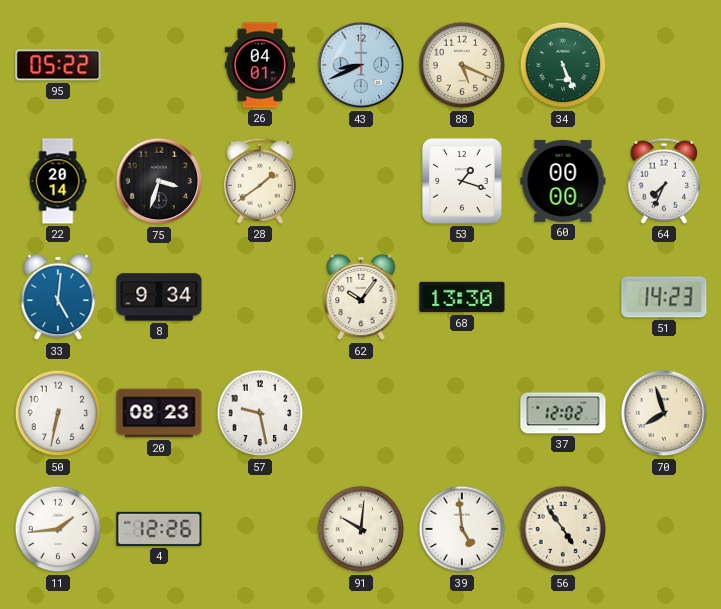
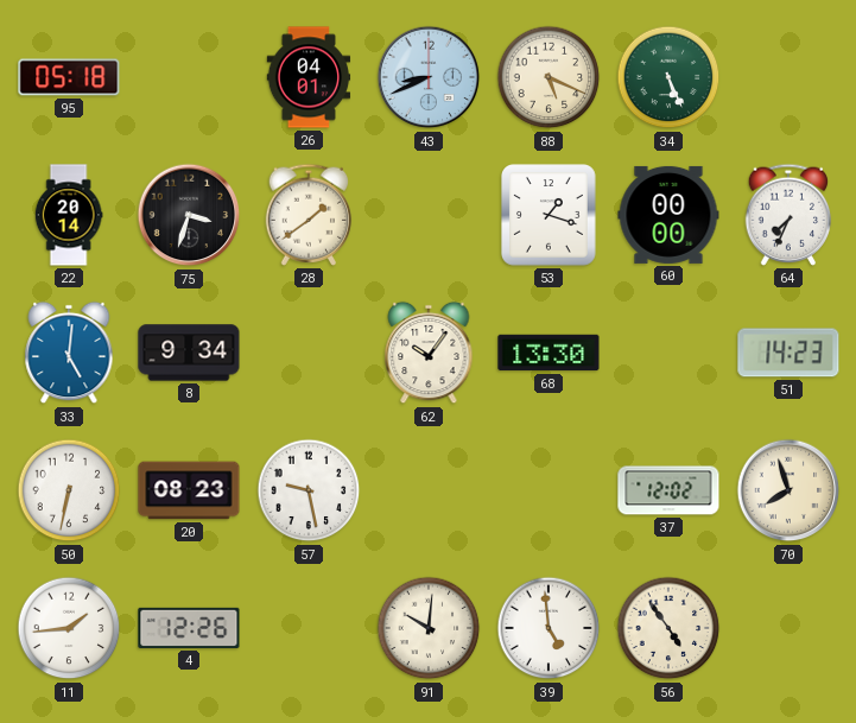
95: 05:22 -> 05:18
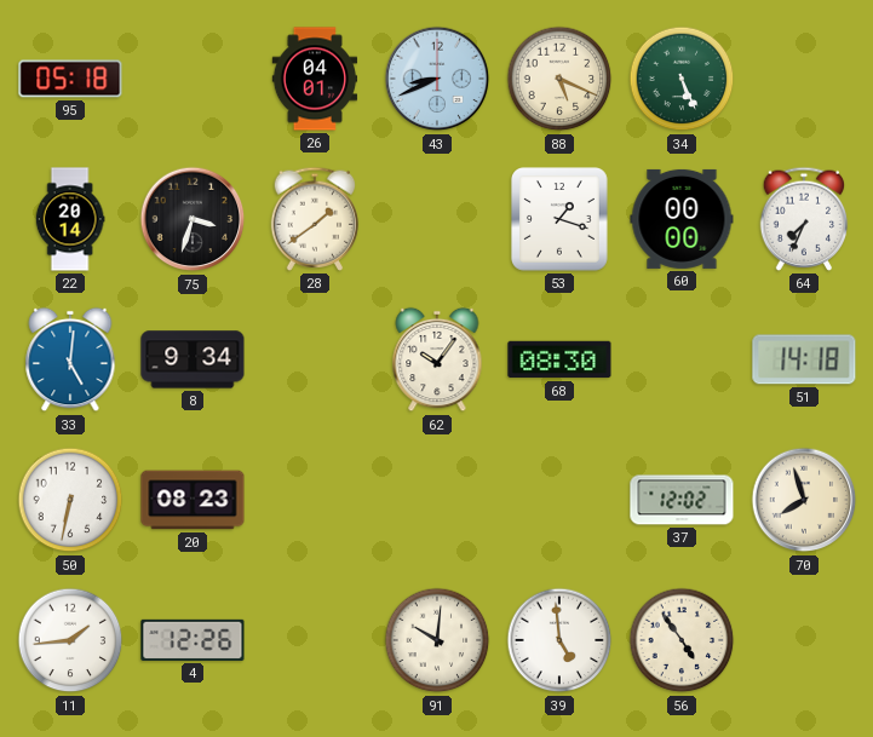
68: 13:30 -> 08:30
51: 14:23 -> 14:18
57: 9:28 -> none
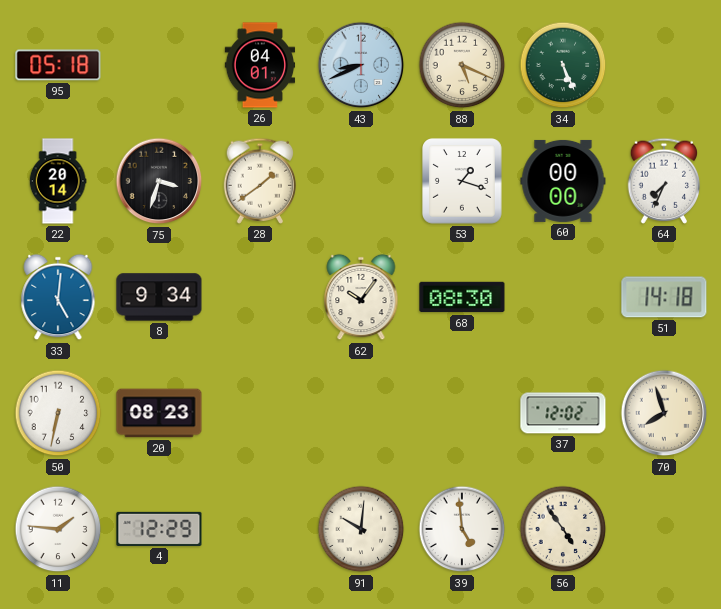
11: 1:44 -> 1:46
4: 12:26 -> 12:29
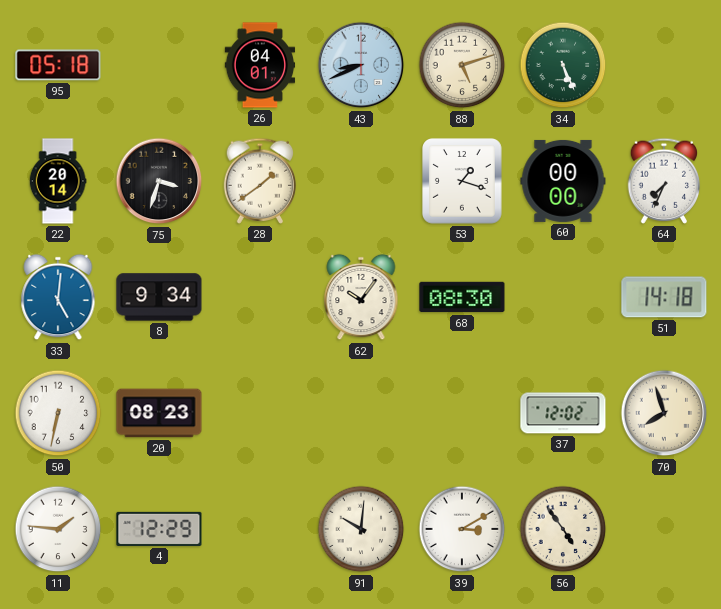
88: 5:19 -> 5:12
39: 4:59 -> 3:10
